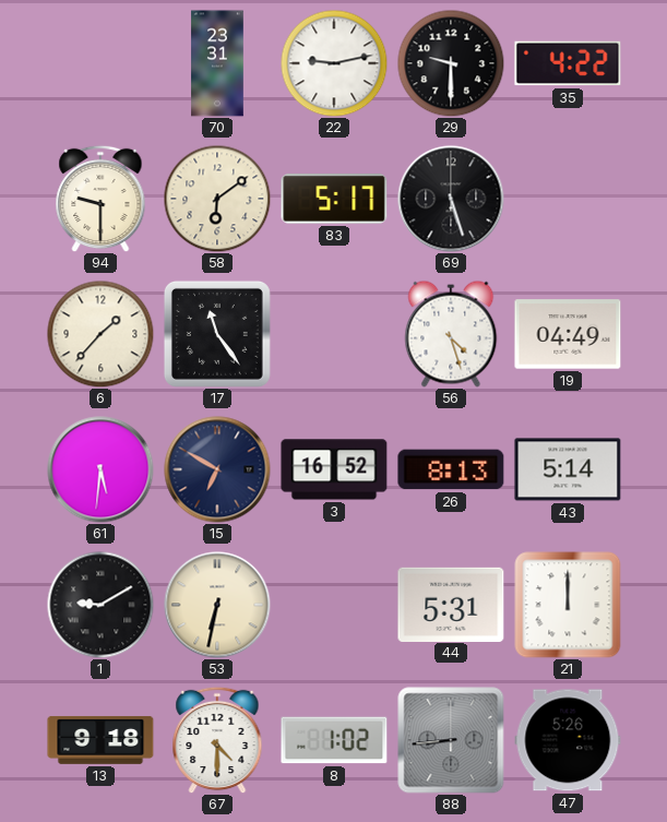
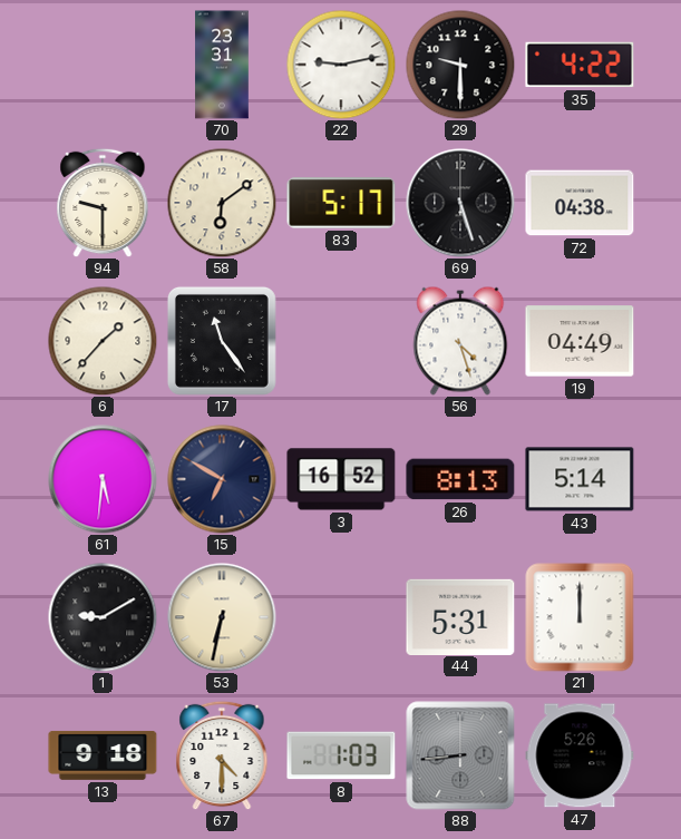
72: none -> 04:38
8: 1:02 -> 1:03
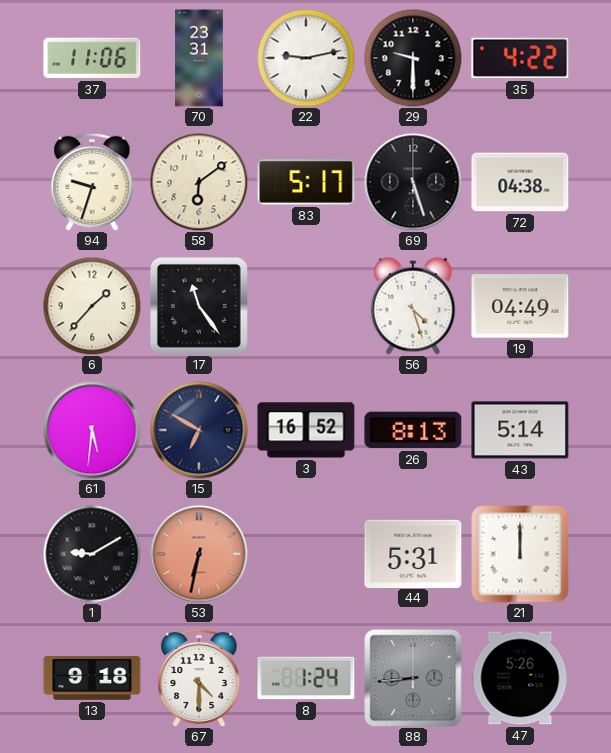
37: none -> 11:06
94: 9:30 -> 9:33
53 dial: cream -> salmon
8: 1:03 -> 1:24
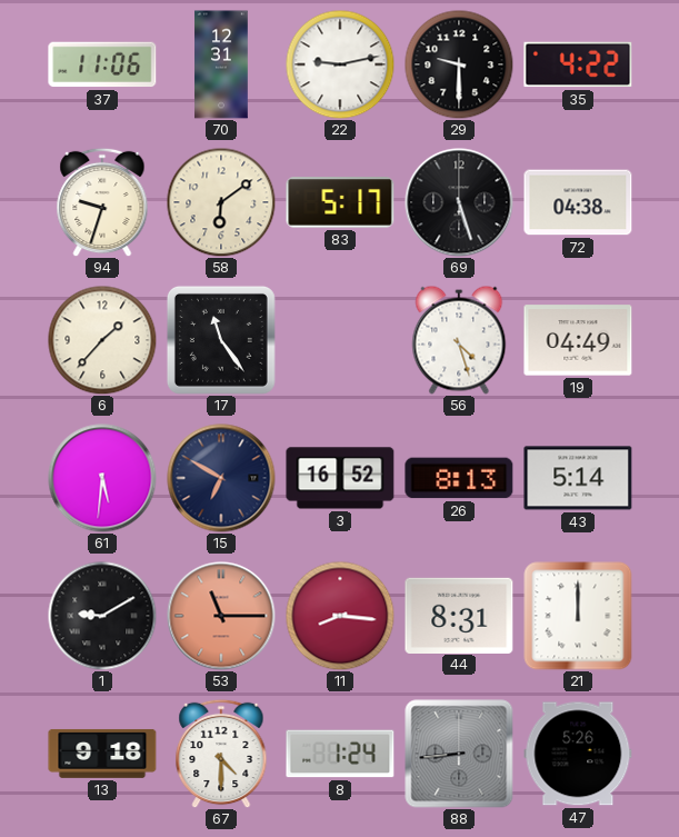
70: 23:31 -> 12:31
53: 6:32 -> 11:15
11: none -> 8:16
44: 5:31 -> 8:31
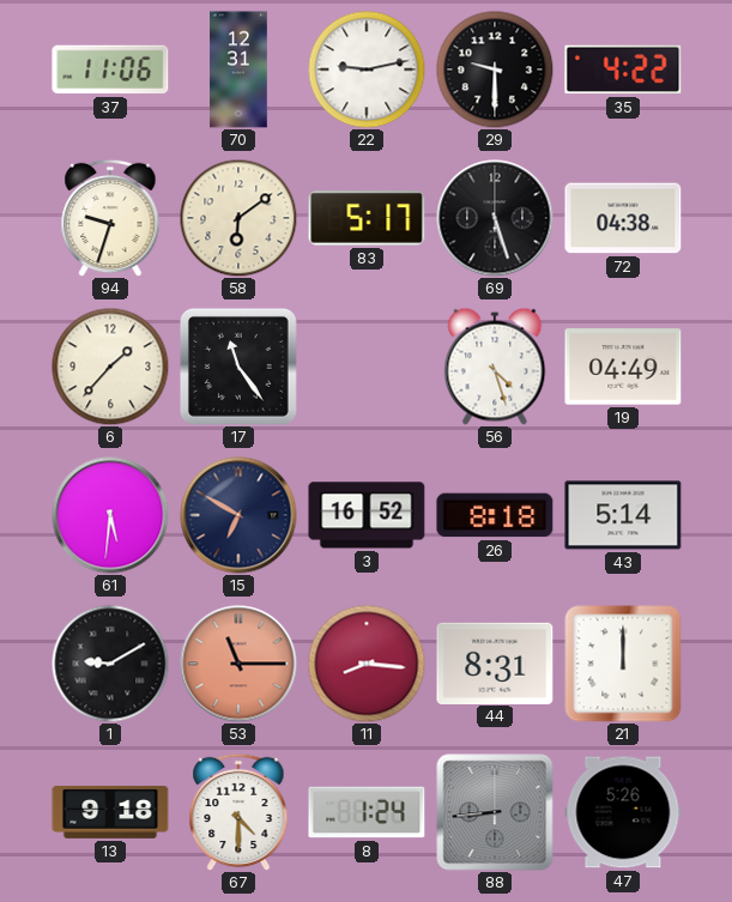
26: 8:13 -> 8:18
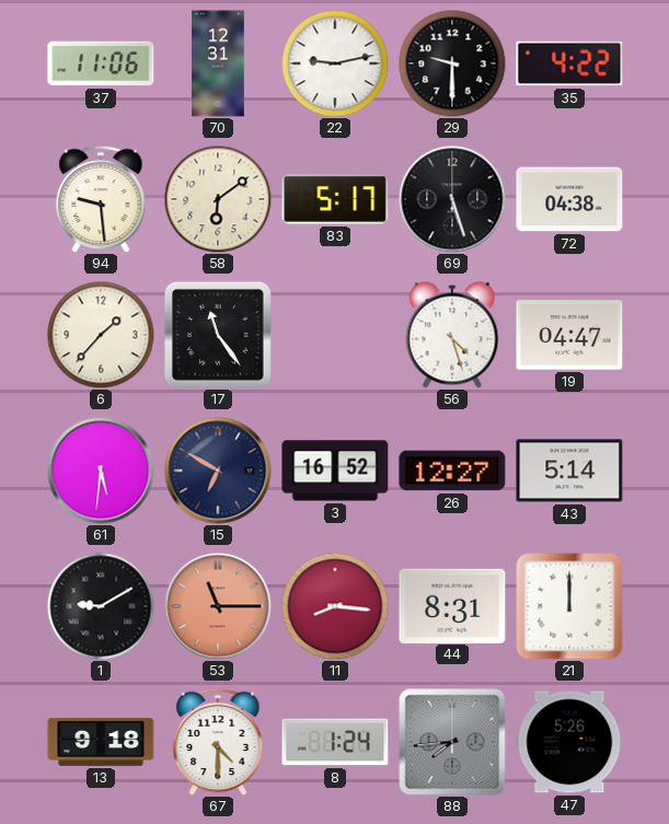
94: 9:33 -> 9:29
19: 04:49 -> 04:47
26: 8:18 -> 12:27
88: 8:44 -> 7:44
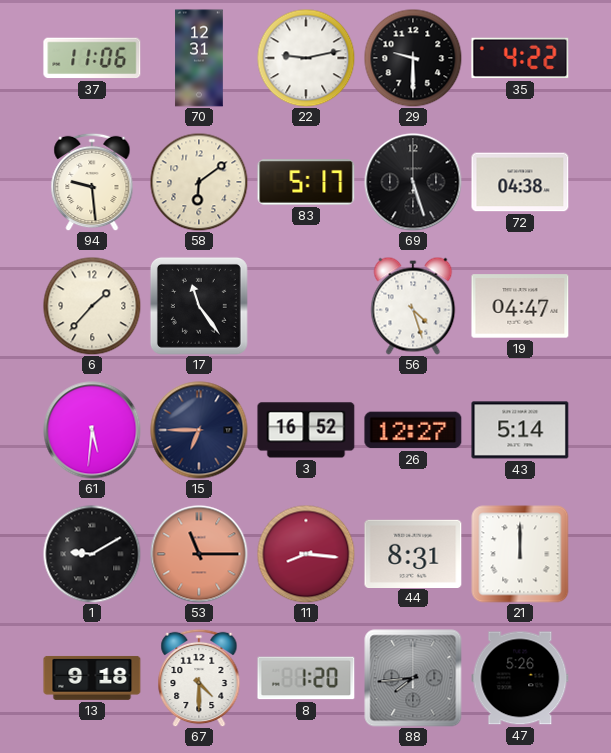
15: 6:50 -> 6:45
8: 1:24 -> 1:20
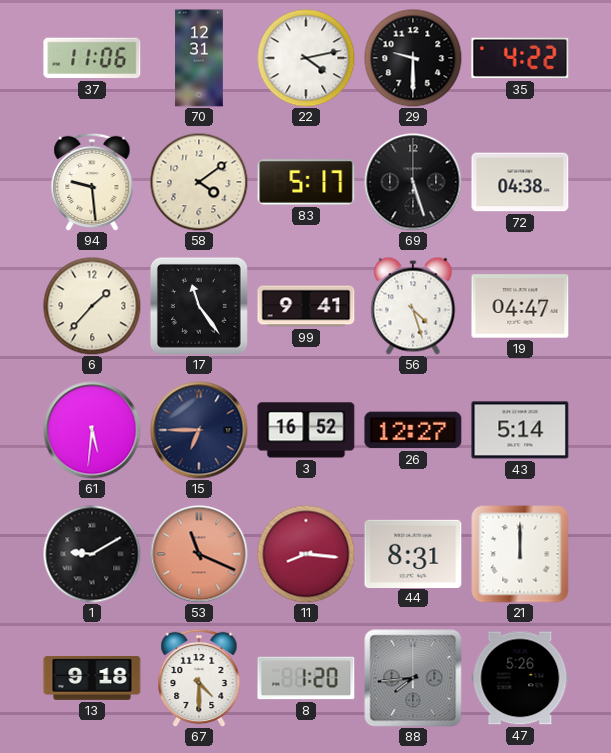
22: 9:13 -> 4:13
58: 6:09 -> 4:09
99: none -> 9:41
53: 11:15 -> 11:19
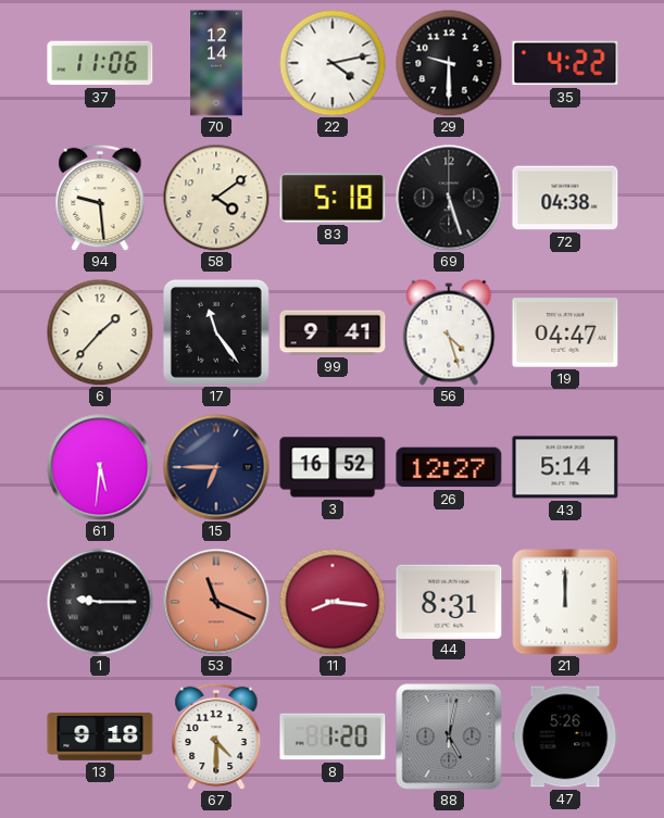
70: 12:31 -> 12:14
83: 5:17 -> 5:18
1: 9:10 -> 9:15
88: 7:44 -> 5:02
